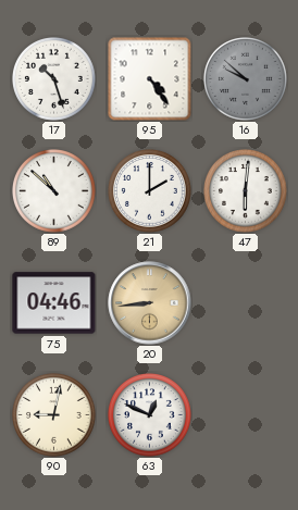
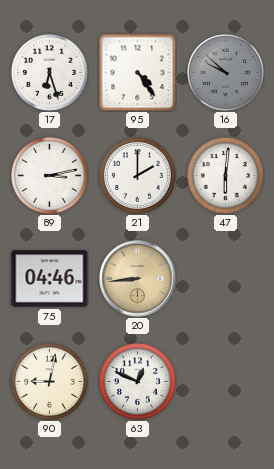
17: 10:27 -> 6:27
89: 10:52 -> 3:13
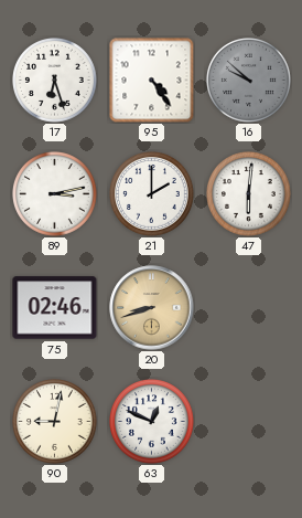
75: 04:46 -> 02:46
20: 8:44 -> 8:42
